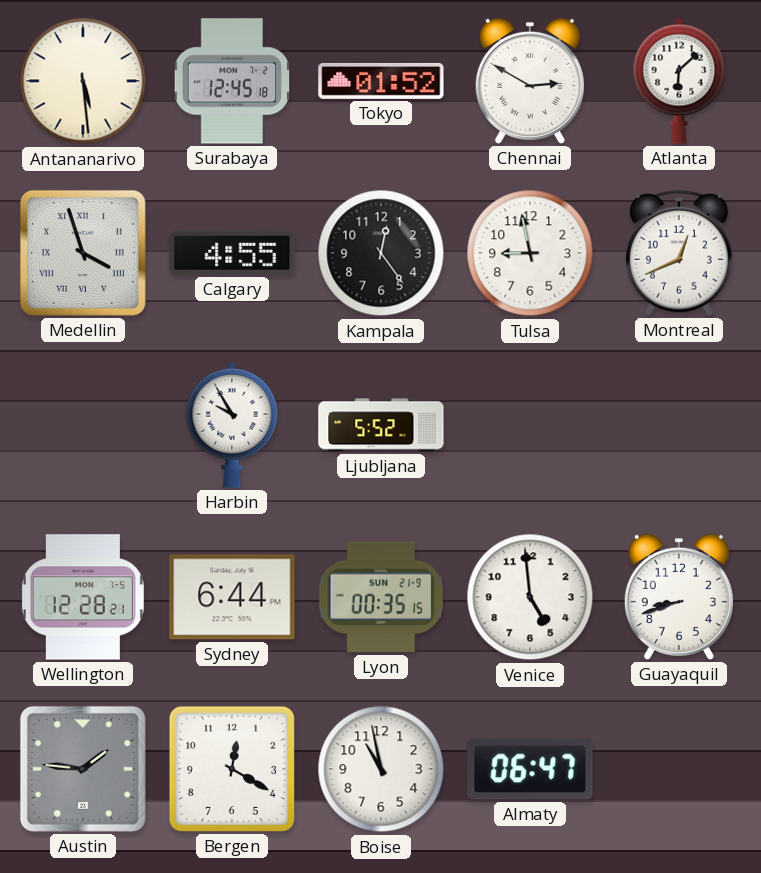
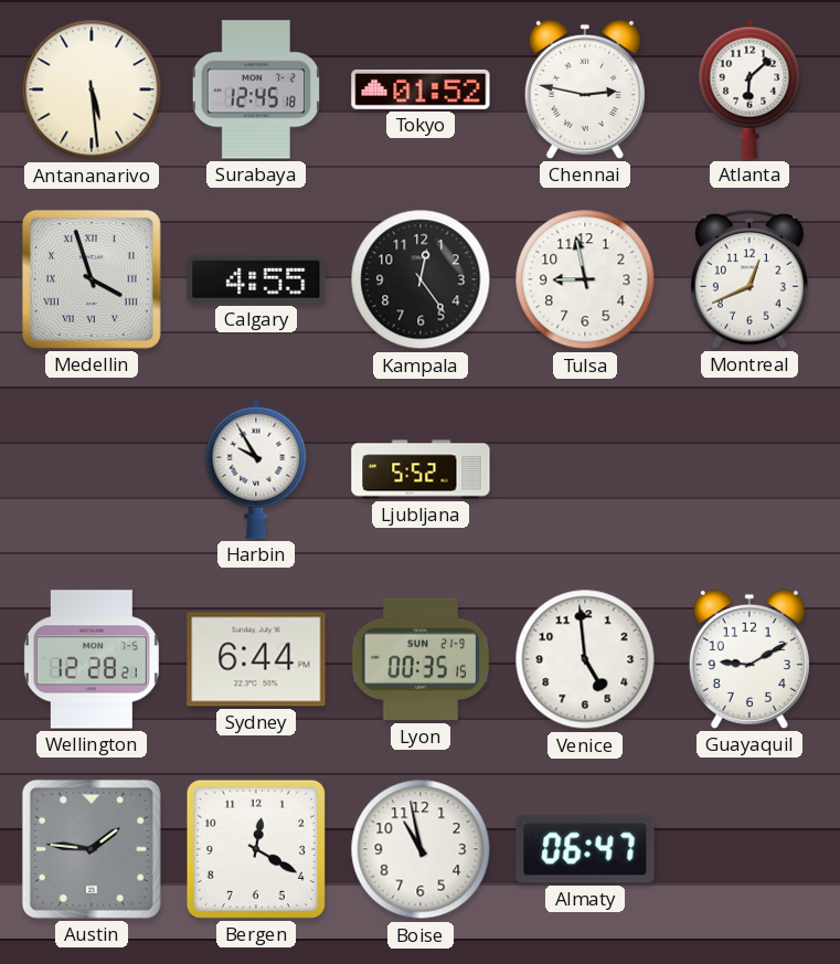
Chennai: 2:50 -> 2:47
Guayaquil: 8:42 -> 9:10
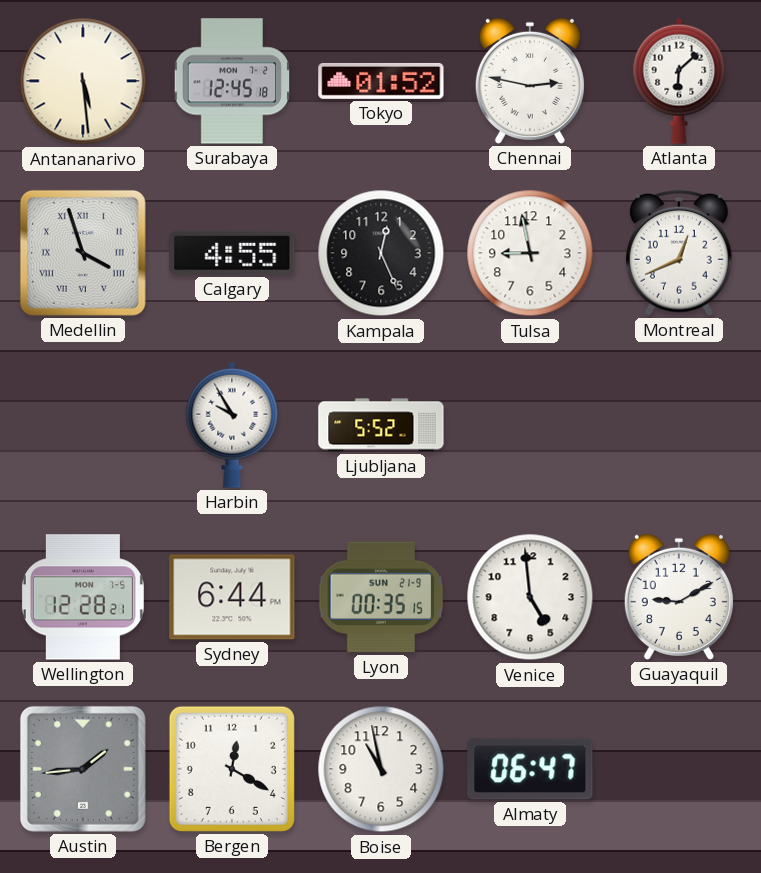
Kampala: 12:24 -> 12:26
Austin: 1:46 -> 1:44
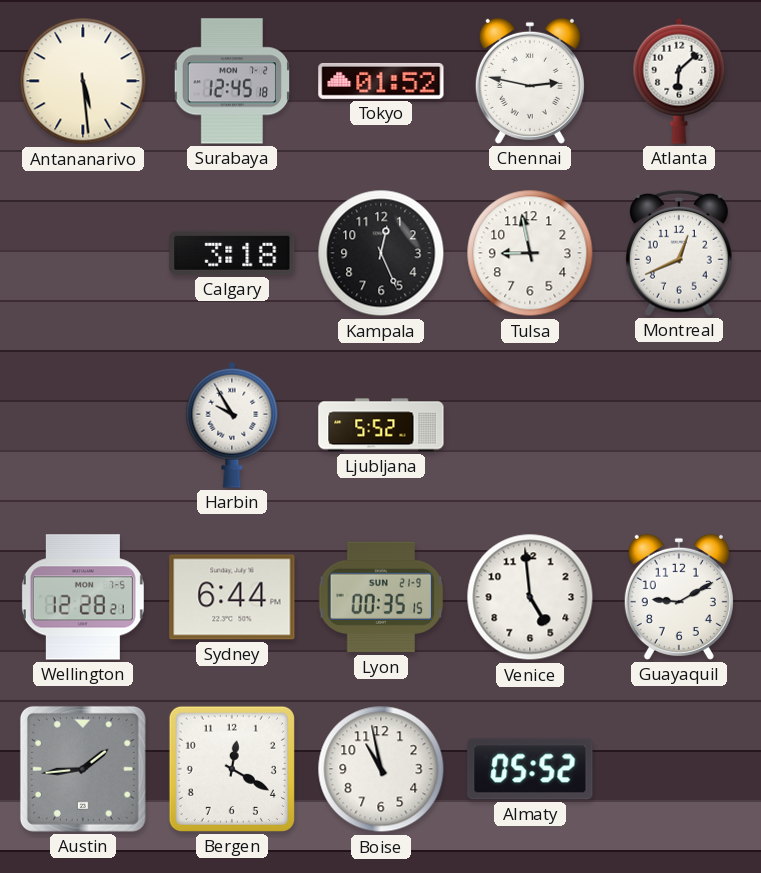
Medellin: 3:57 -> none
Calgary: 4:55 -> 3:18
Almaty: 06:47 -> 05:52
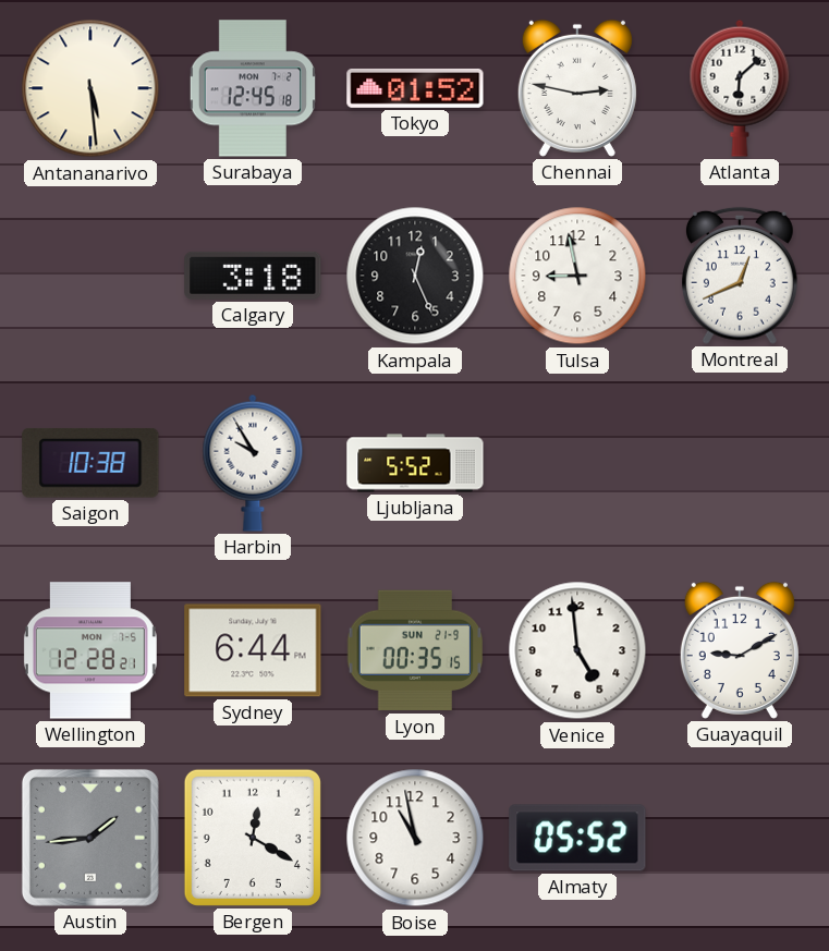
Saigon: none -> 10:38
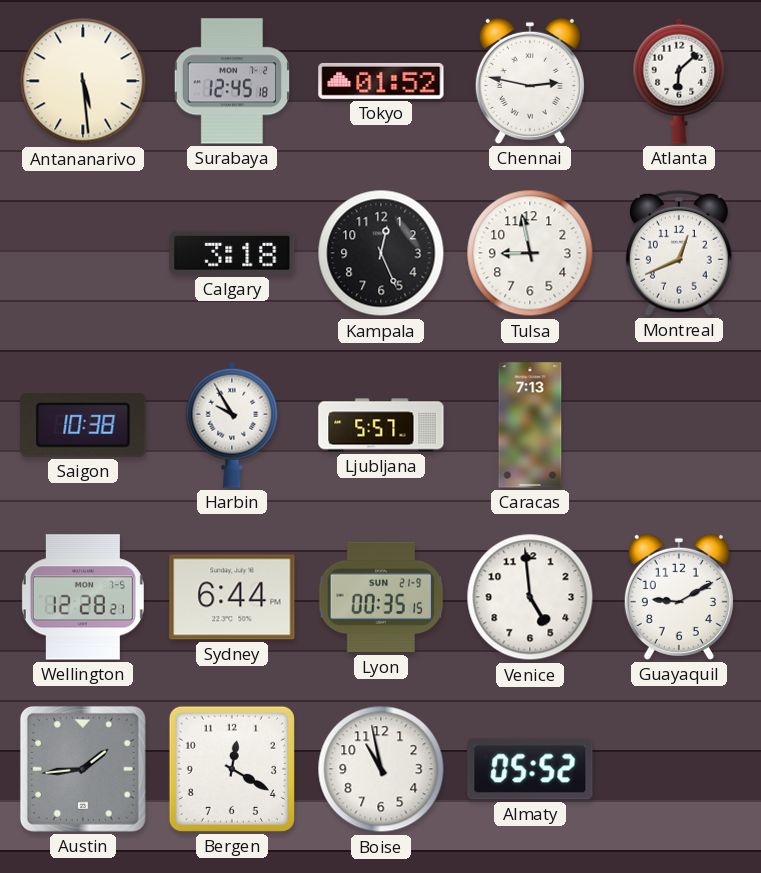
Ljubljana: 5:52 -> 5:57
Caracas: none -> 7:13
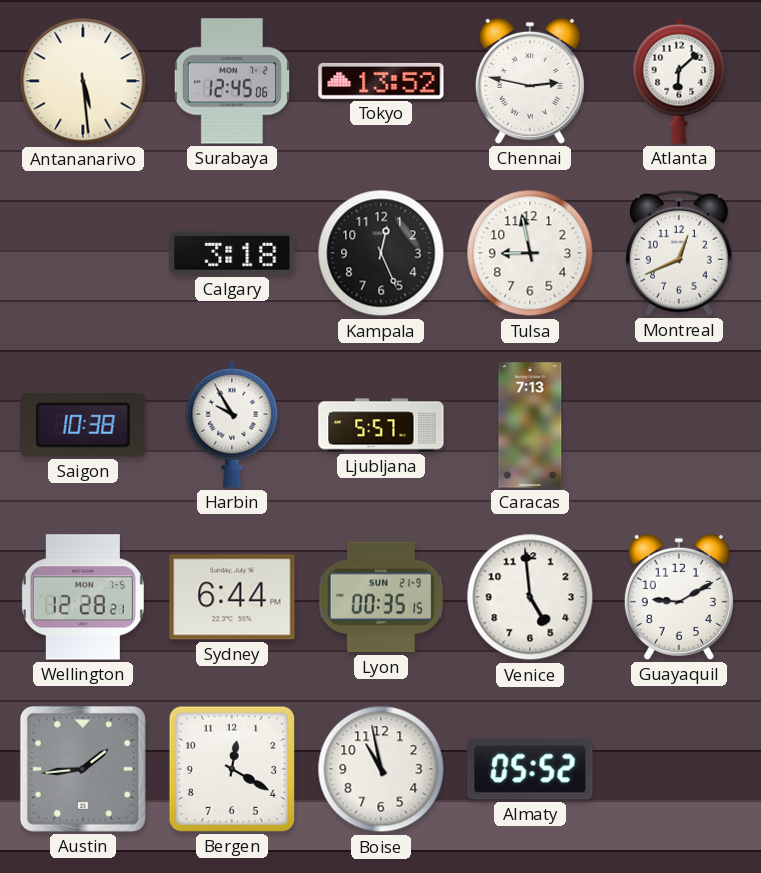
Surabaya: 12:45:18 -> 12:45:06
Tokyo: 01:52 -> 13:52
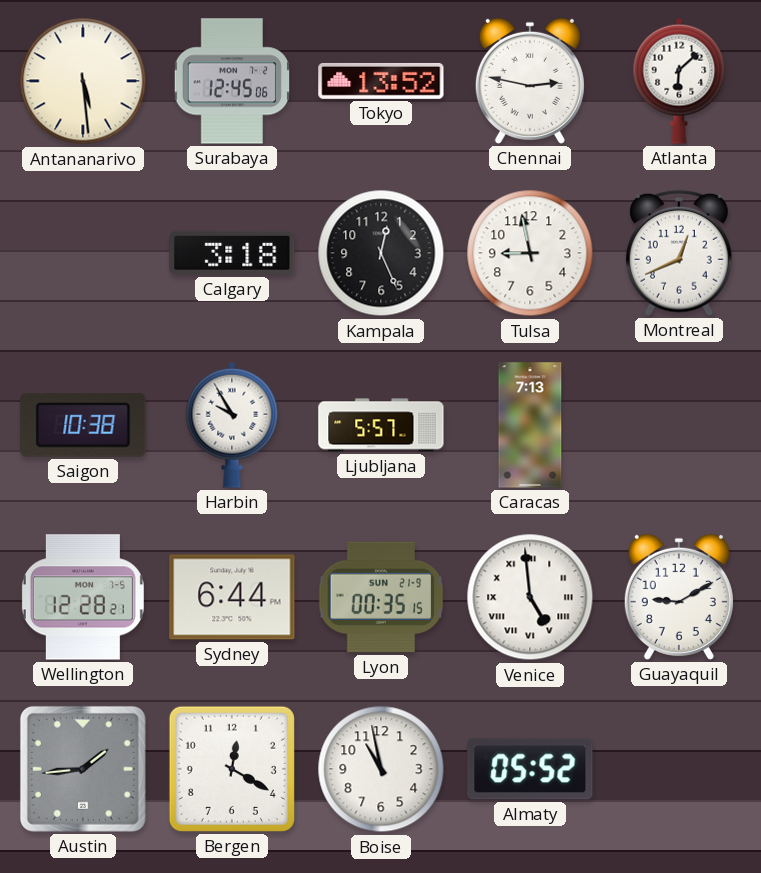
Venice numerals: Arabic -> Roman
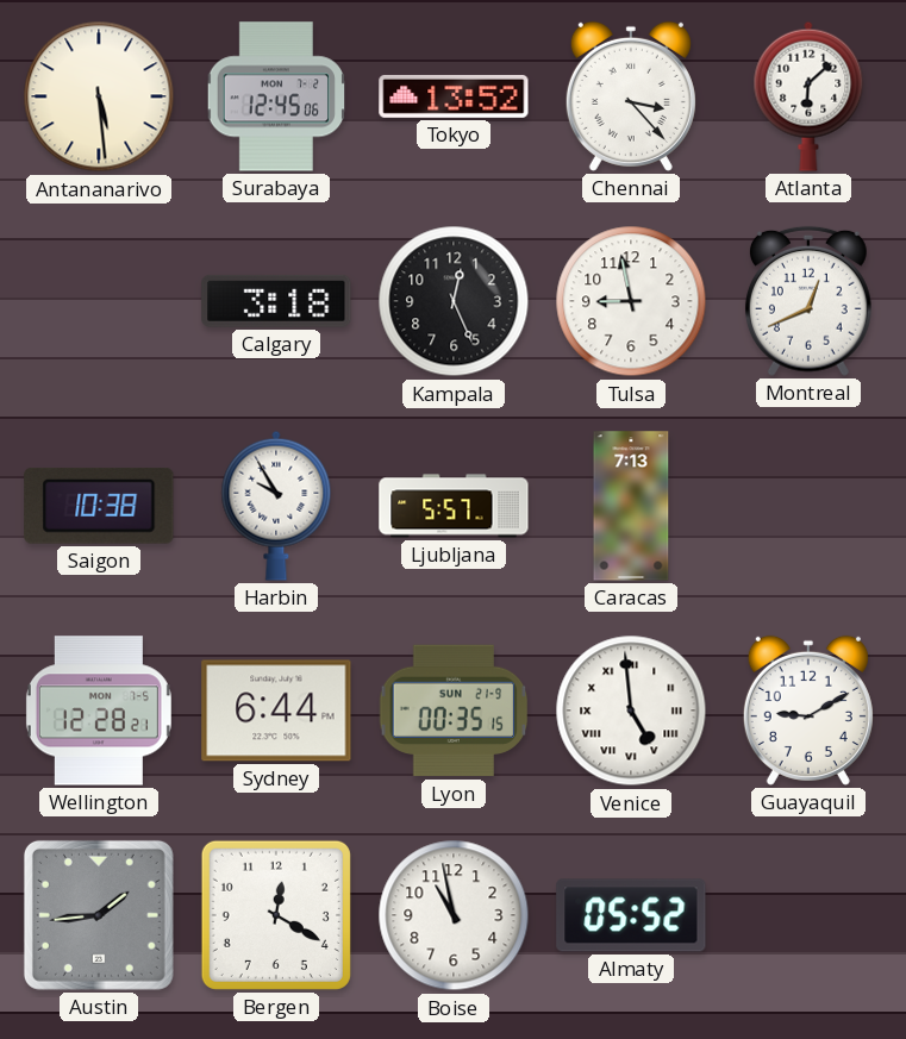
Chennai: 2:47 -> 3:23
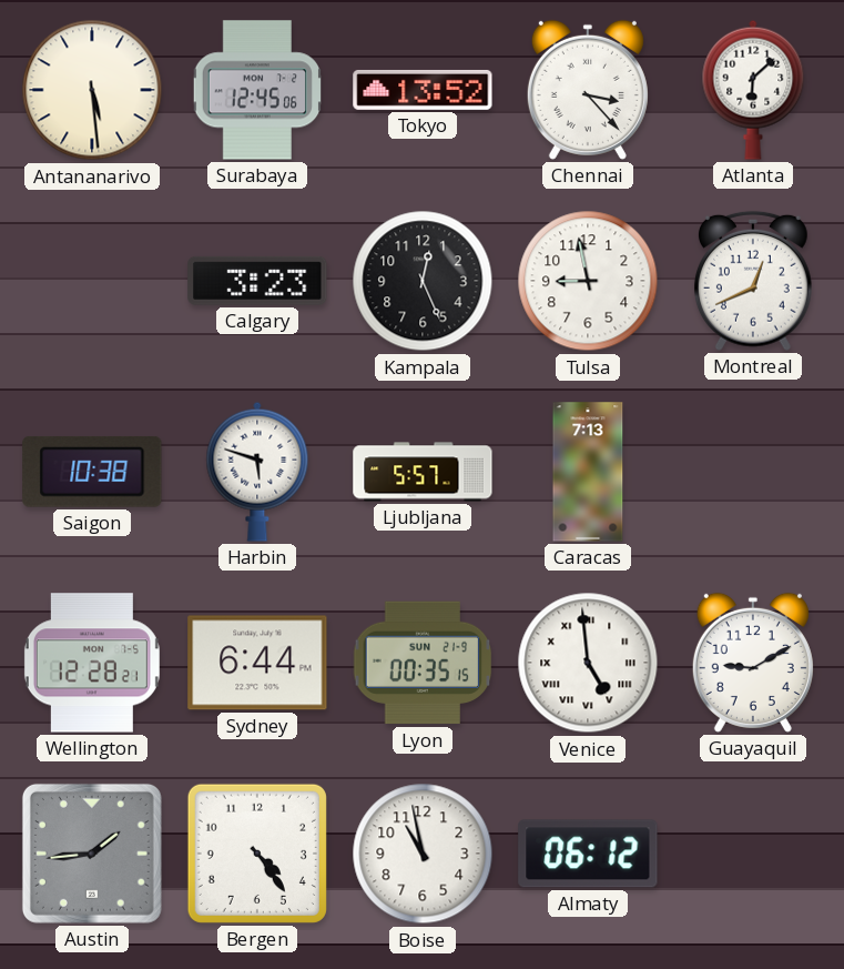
Calgary: 3:18 -> 3:23
Harbin: 9:55 -> 5:48
Bergen: 12:20 -> 4:24
Almaty: 05:52 -> 06:12
